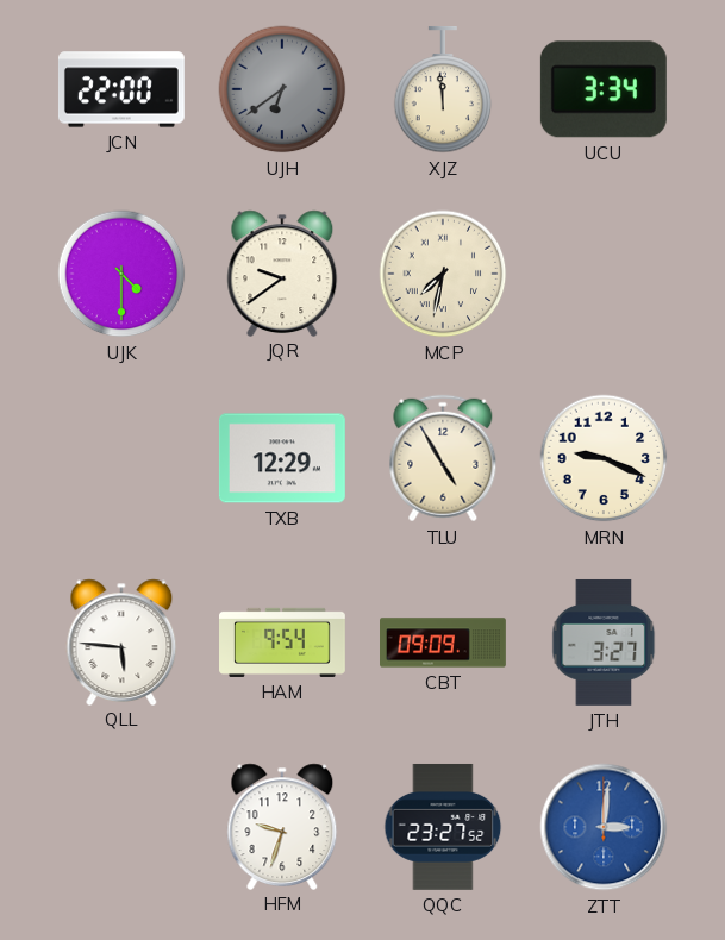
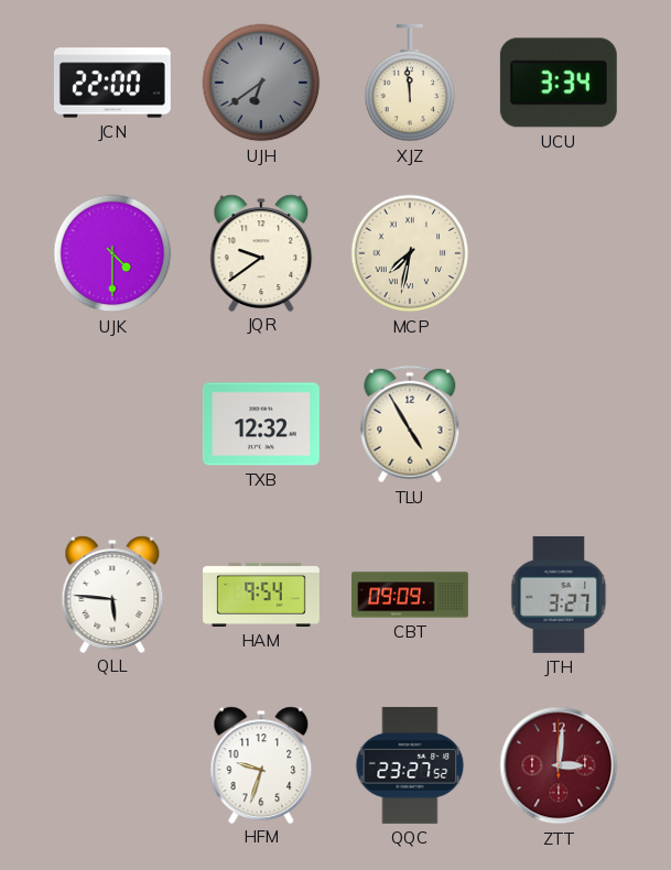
TXB: 12:29 -> 12:32
MRN: 9:19 -> none
ZTT dial: blue -> burgundy
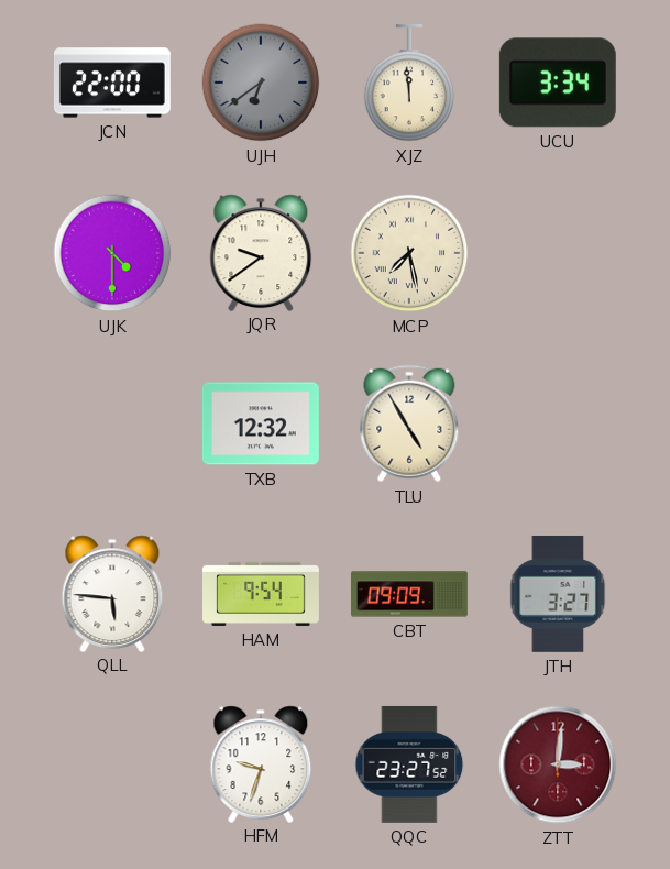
MCP: 7:32 -> 7:28
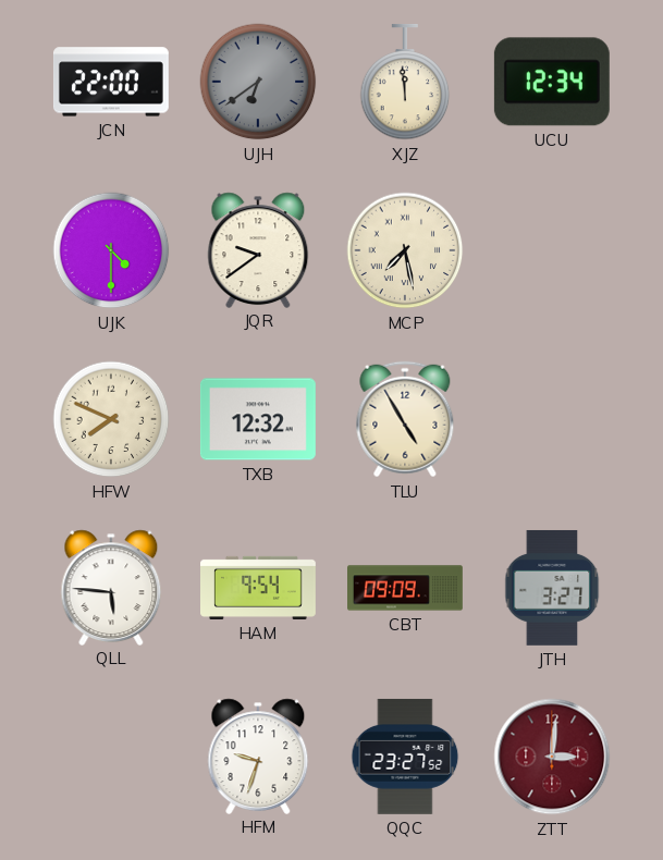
UCU: 3:34 -> 12:34
HFW: none -> 7:49
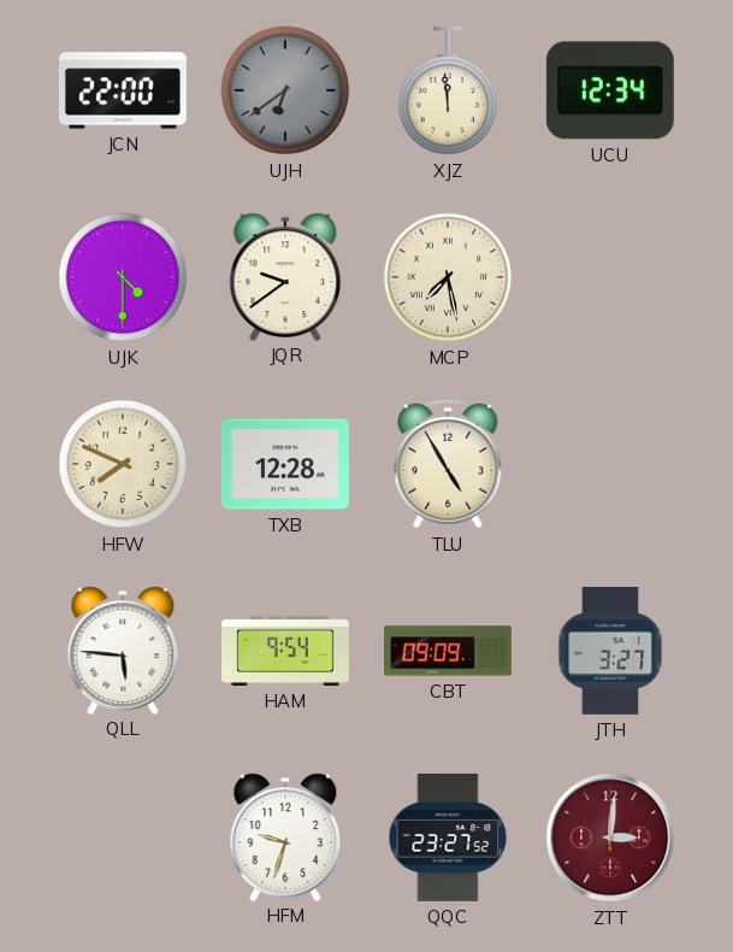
TXB: 12:32 -> 12:28
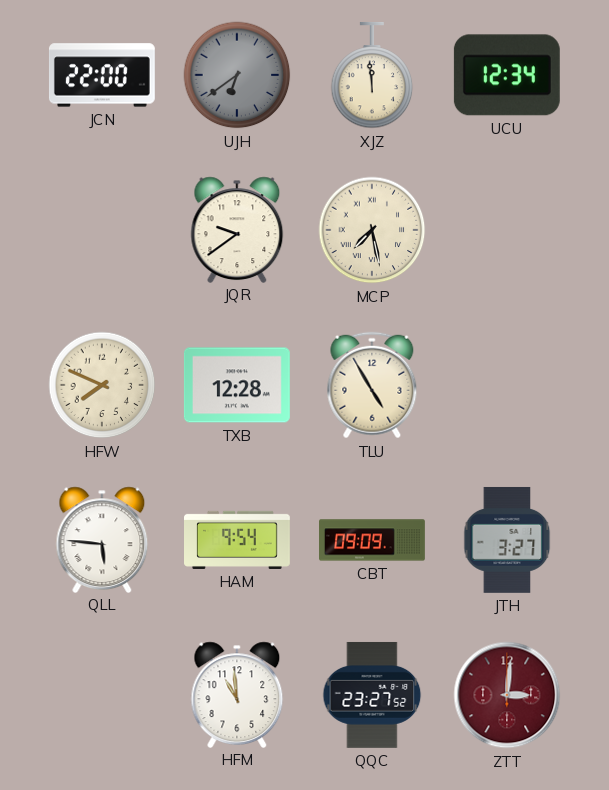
UJK: 4:30 -> none
HFM: 9:33 -> 10:59
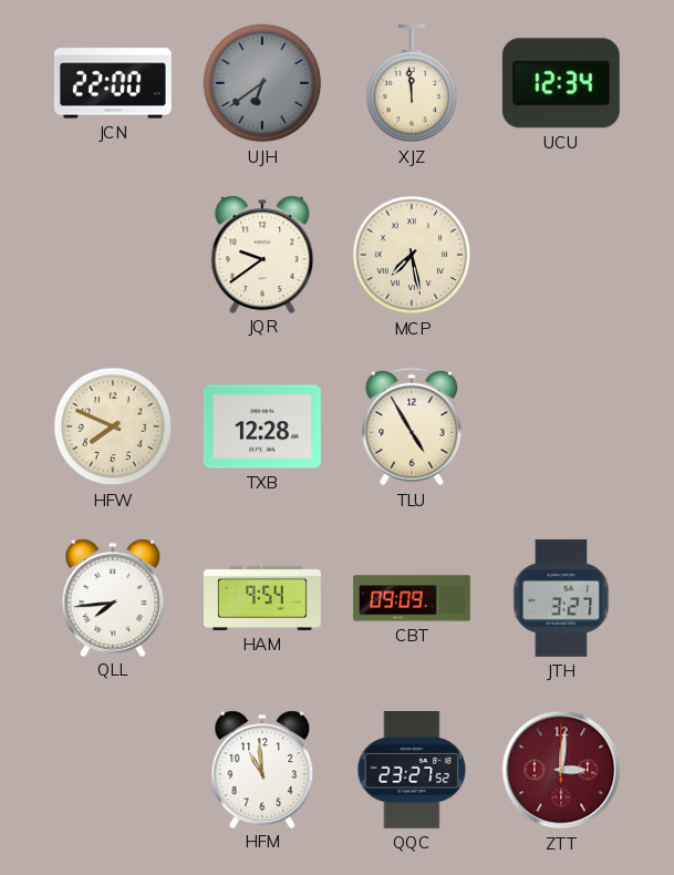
QLL: 5:46 -> 7:44
